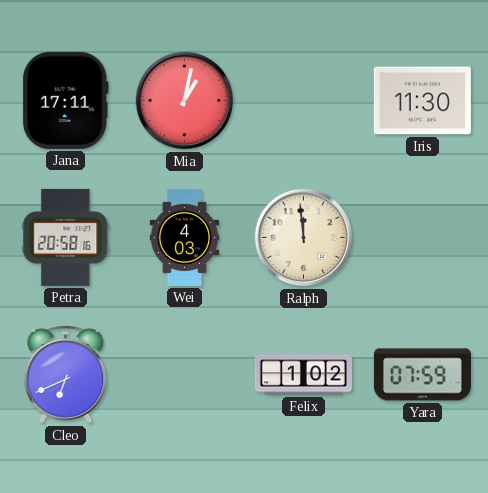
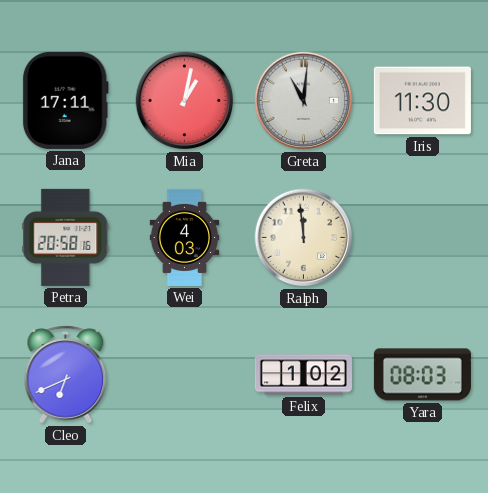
Greta: none -> 11:01
Yara: 07:59 -> 08:03
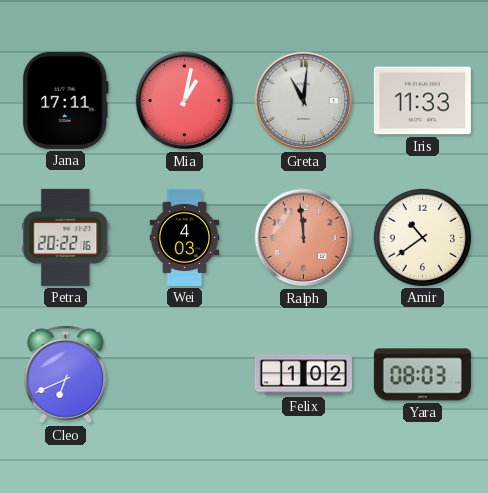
Iris: 11:30 -> 11:33
Petra: 20:58 -> 20:22
Ralph dial: cream -> salmon
Amir: none -> 10:39
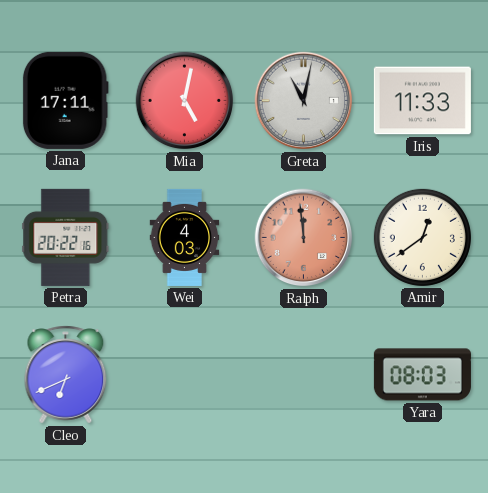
Mia: 1:02 -> 5:02
Greta: 11:01 -> 11:02
Amir: 10:39 -> 12:39
Felix: 1:02 -> none
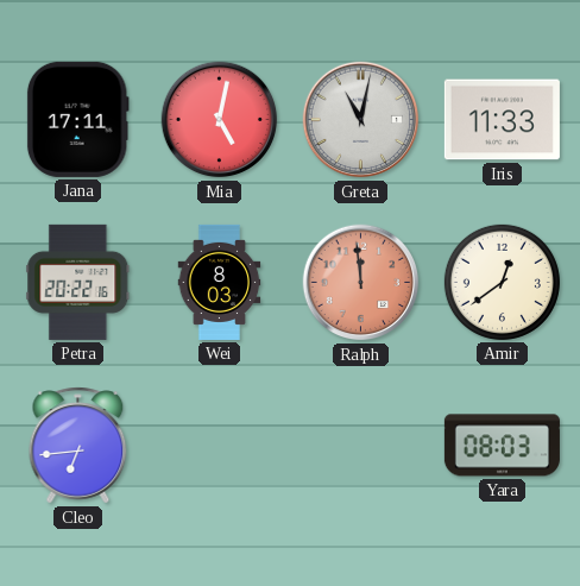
Wei: 4:03 -> 8:03
Cleo: 6:41 -> 6:44
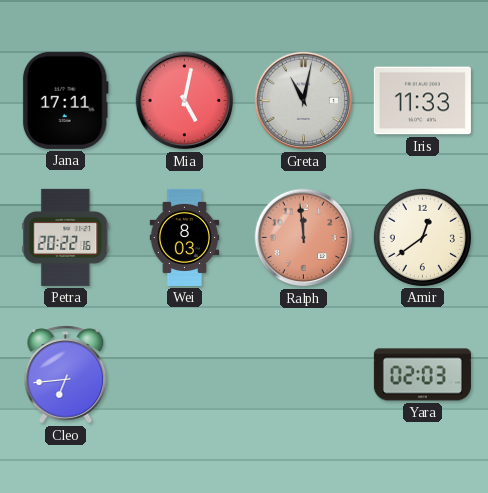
Yara: 08:03 -> 02:03
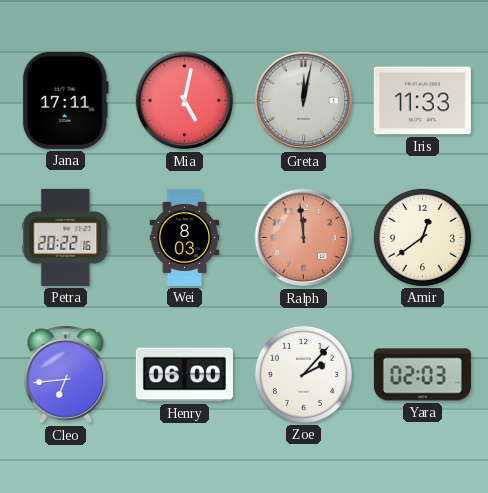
Greta: 11:02 -> 12:02
Henry: none -> 06:00
Zoe: none -> 2:07
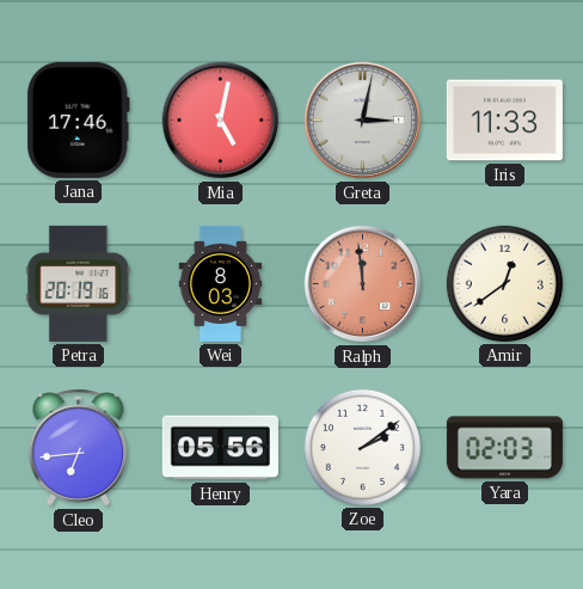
Jana: 17:11 -> 17:46
Greta: 12:02 -> 3:02
Petra: 20:22 -> 20:19
Henry: 06:00 -> 05:56
Zoe: 2:07 -> 2:09
